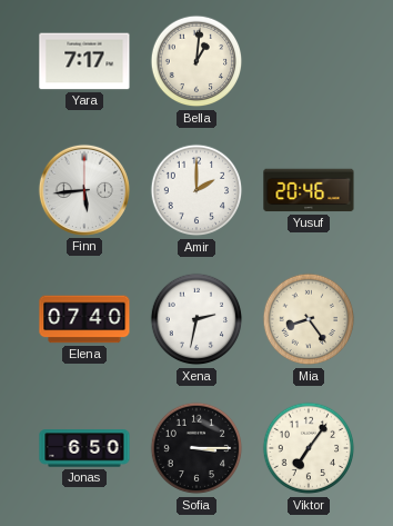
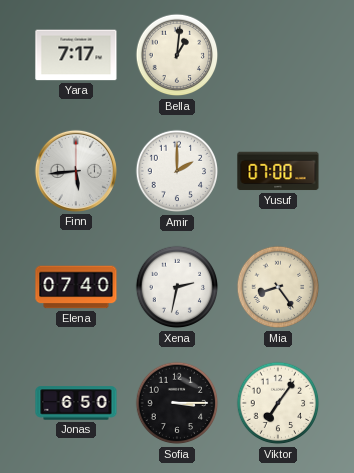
Yusuf: 20:46 -> 07:00
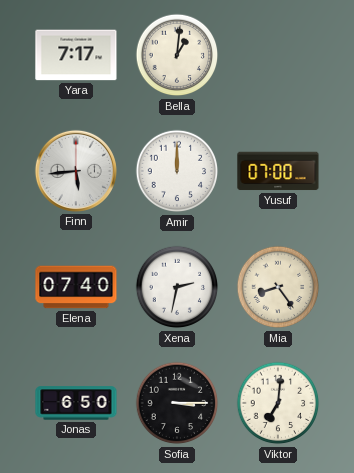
Amir: 2:00 -> 12:00
Viktor: 7:06 -> 7:01
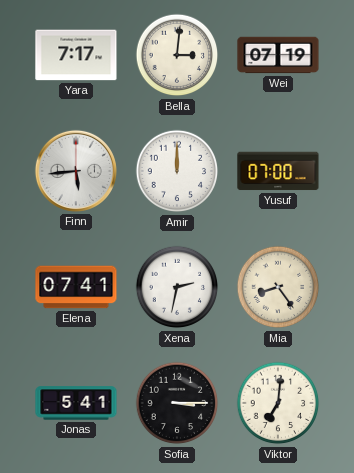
Bella: 1:01 -> 3:01
Wei: none -> 07:19
Elena: 07:40 -> 07:41
Jonas: 6:50 -> 5:41
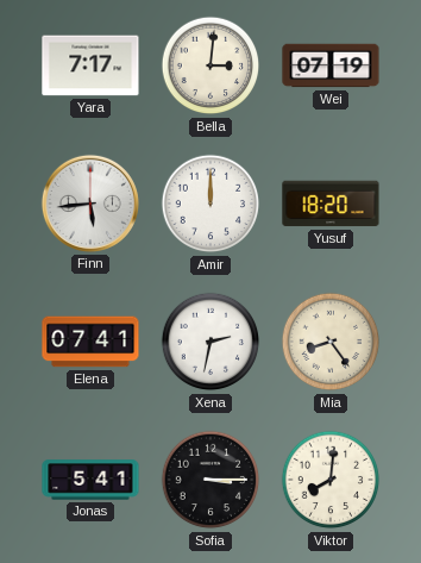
Yusuf: 07:00 -> 18:20
Viktor: 7:01 -> 8:01
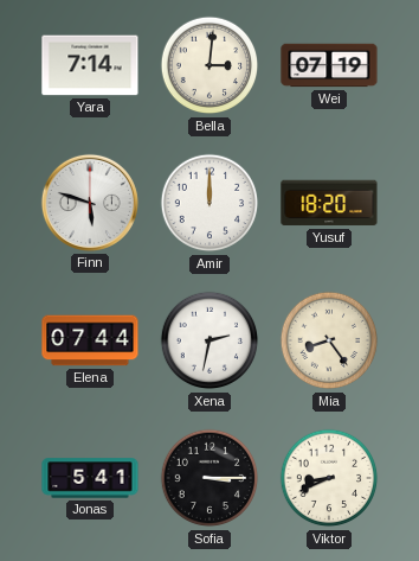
Yara: 7:17 -> 7:14
Finn: 5:44 -> 5:48
Elena: 07:41 -> 07:44
Viktor: 8:01 -> 8:41
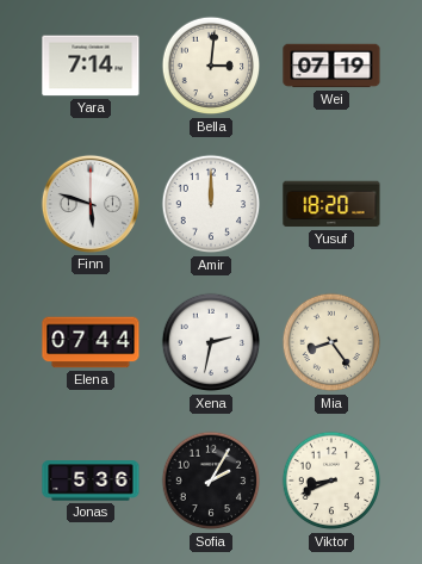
Jonas: 5:41 -> 5:36
Sofia: 3:15 -> 2:05
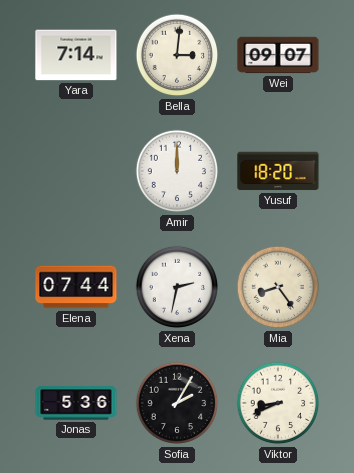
Wei: 07:19 -> 09:07
Finn: 5:48 -> none
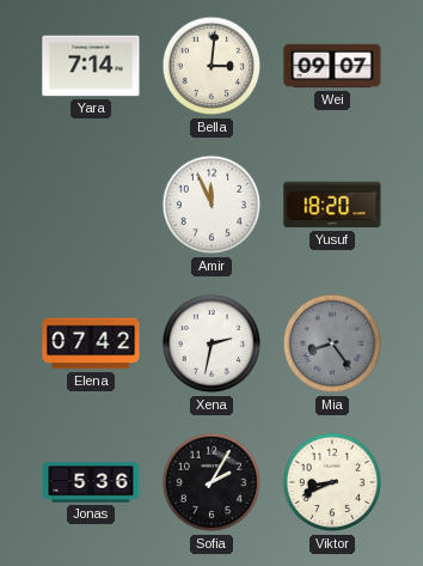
Amir: 12:00 -> 11:56
Elena: 07:44 -> 07:42
Mia dial: cream -> grey
